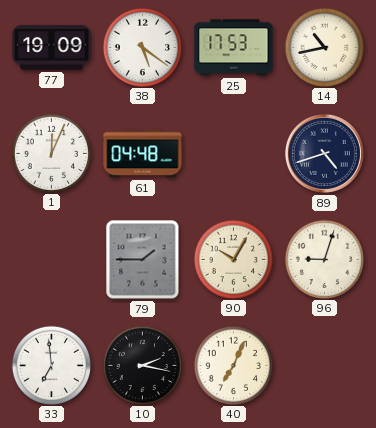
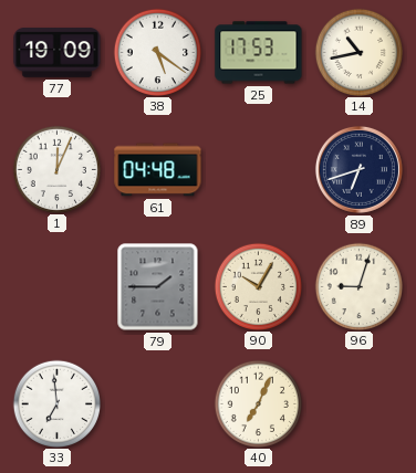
89: 4:42 -> 6:42
10: 2:17 -> none
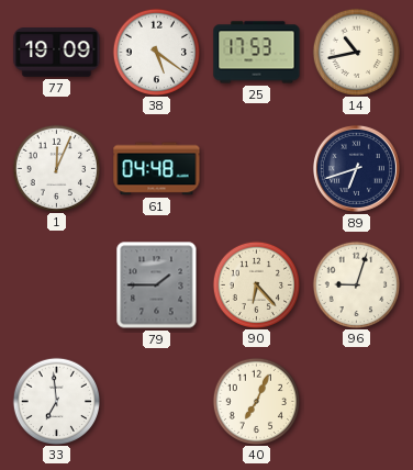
90: 10:05 -> 6:23
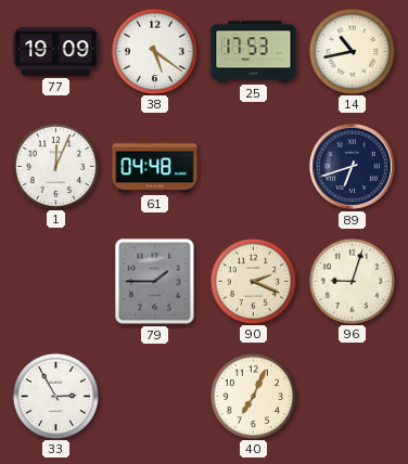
90: 6:23 -> 2:19
33: 6:59 -> 2:55
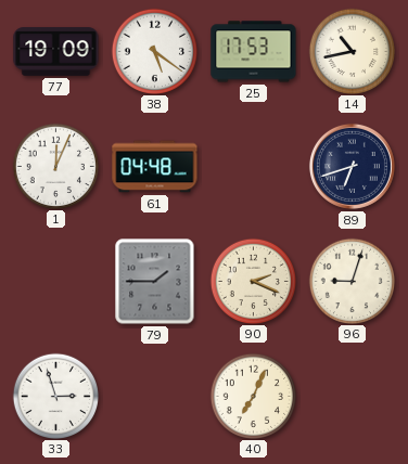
33: 2:55 -> 2:57
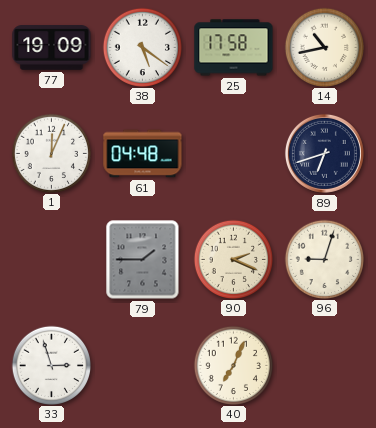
25: 17:53 -> 17:58
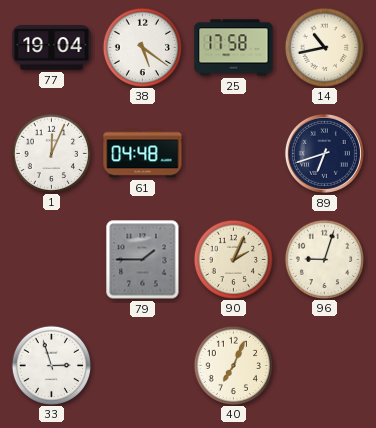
77: 19:09 -> 19:04
90: 2:19 -> 2:04
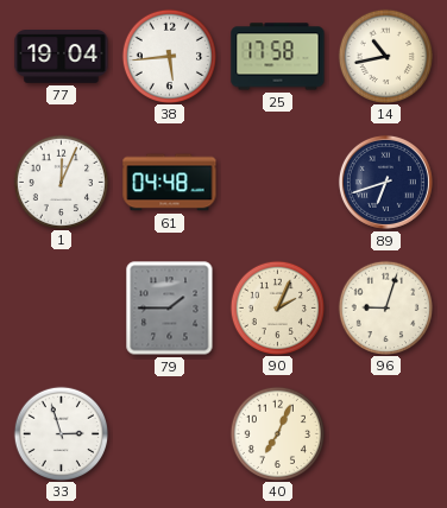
38: 5:21 -> 5:44
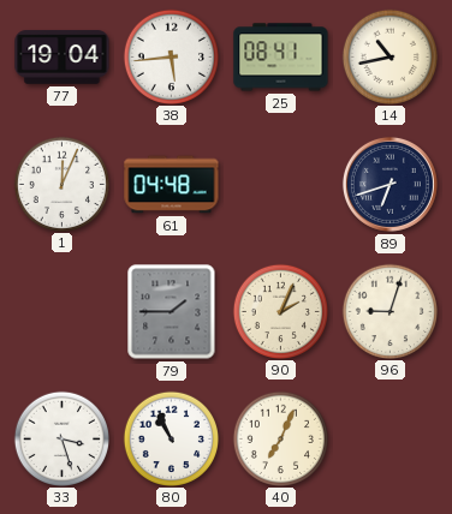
25: 17:58 -> 08:41
33: 2:57 -> 3:27
80: none -> 10:56
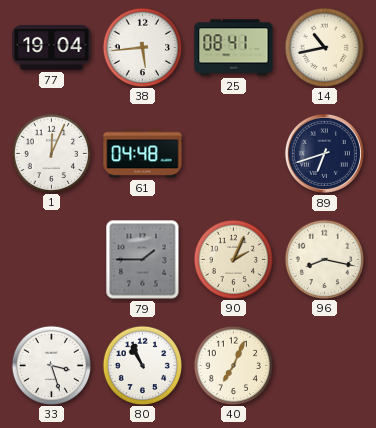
96: 9:03 -> 8:17
